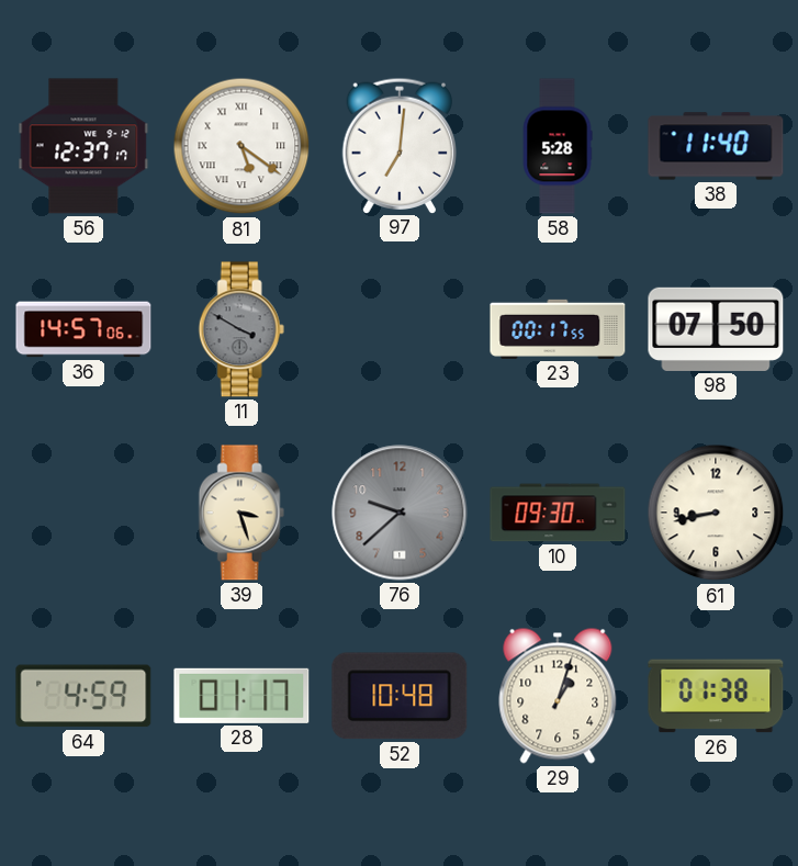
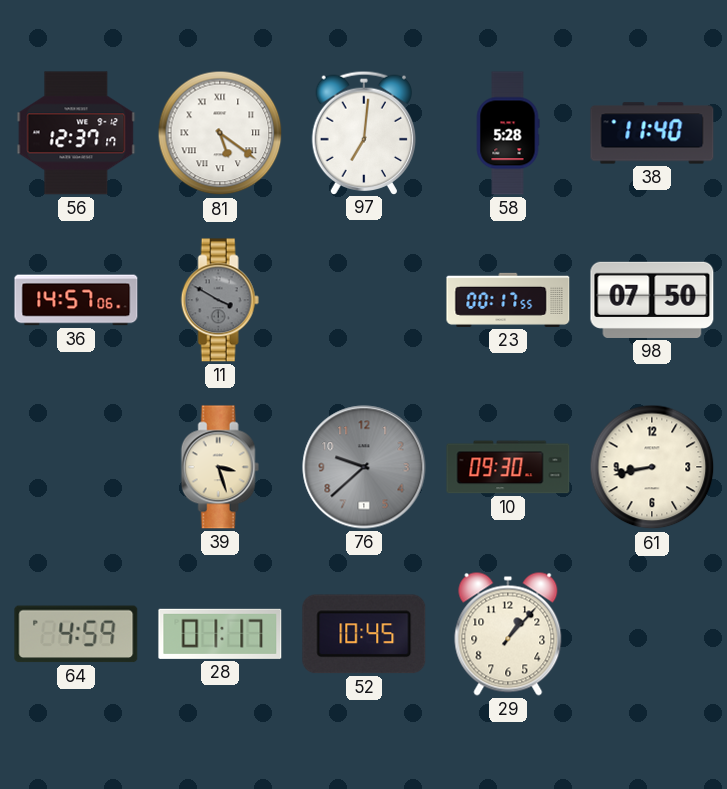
52: 10:48 -> 10:45
29: 1:03 -> 1:07
26: 01:38 -> none
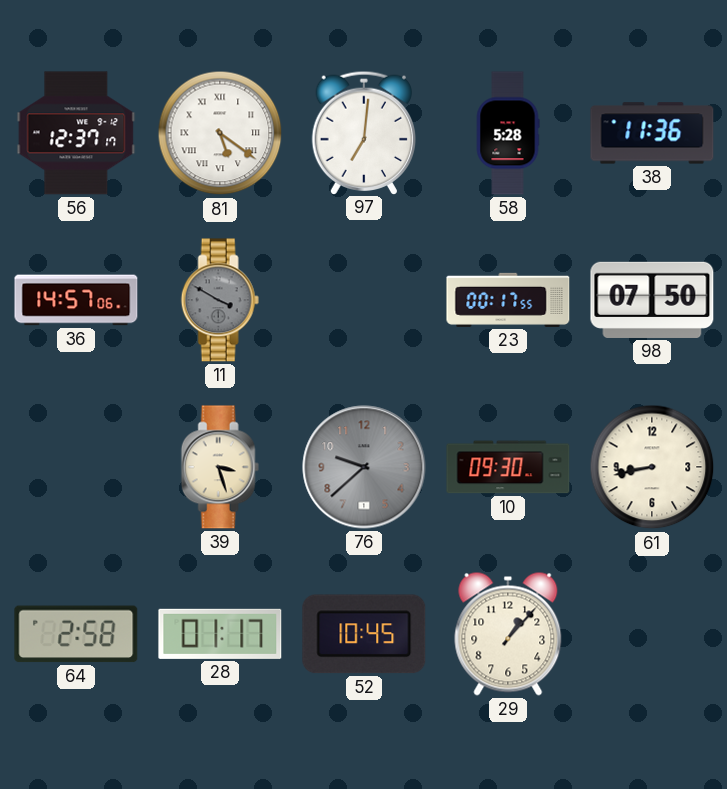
38: 11:40 -> 11:36
64: 4:59 -> 2:58
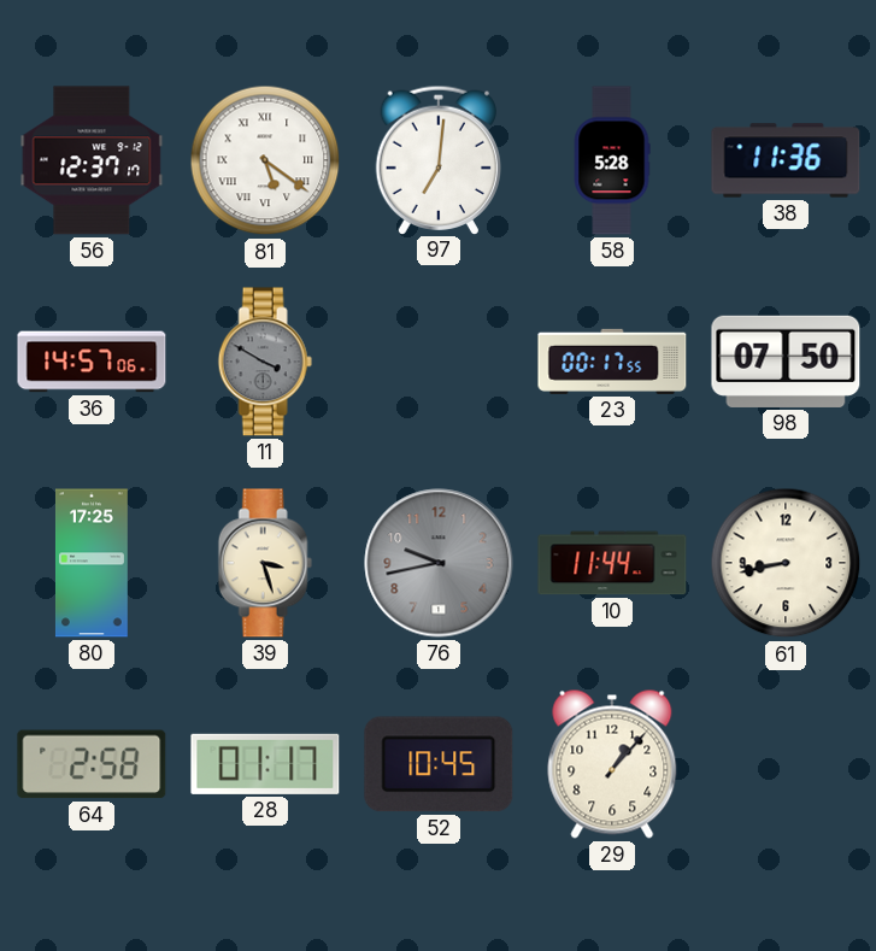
80: none -> 17:25
76: 9:38 -> 9:43
10: 09:30 -> 11:44
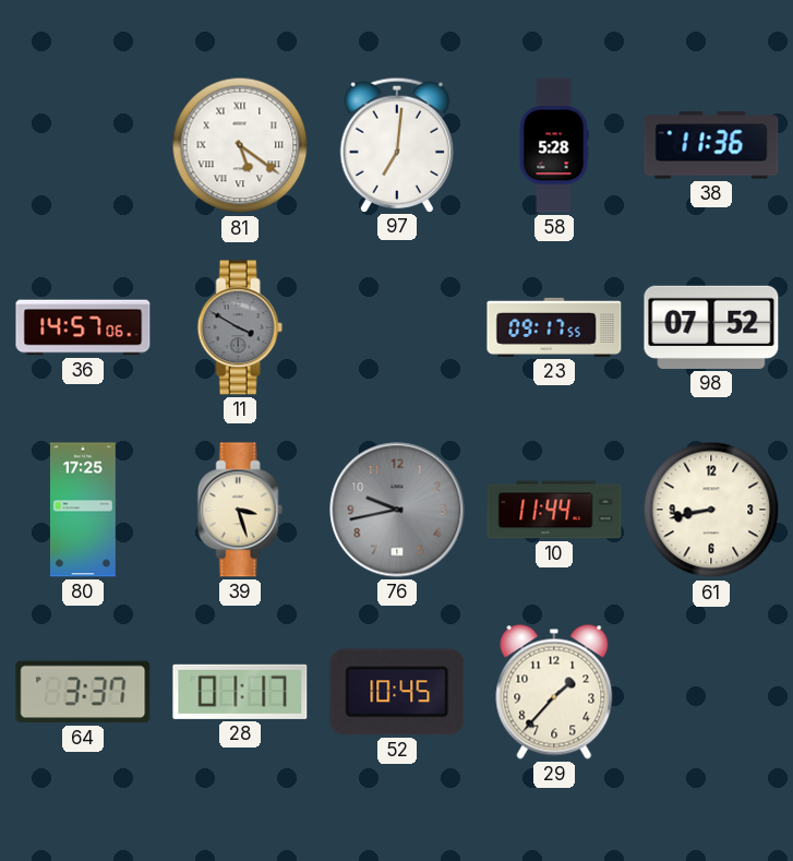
56: 12:37 -> none
23: 00:17 -> 09:17
98: 07:50 -> 07:52
64: 2:58 -> 3:37
29: 1:07 -> 1:37
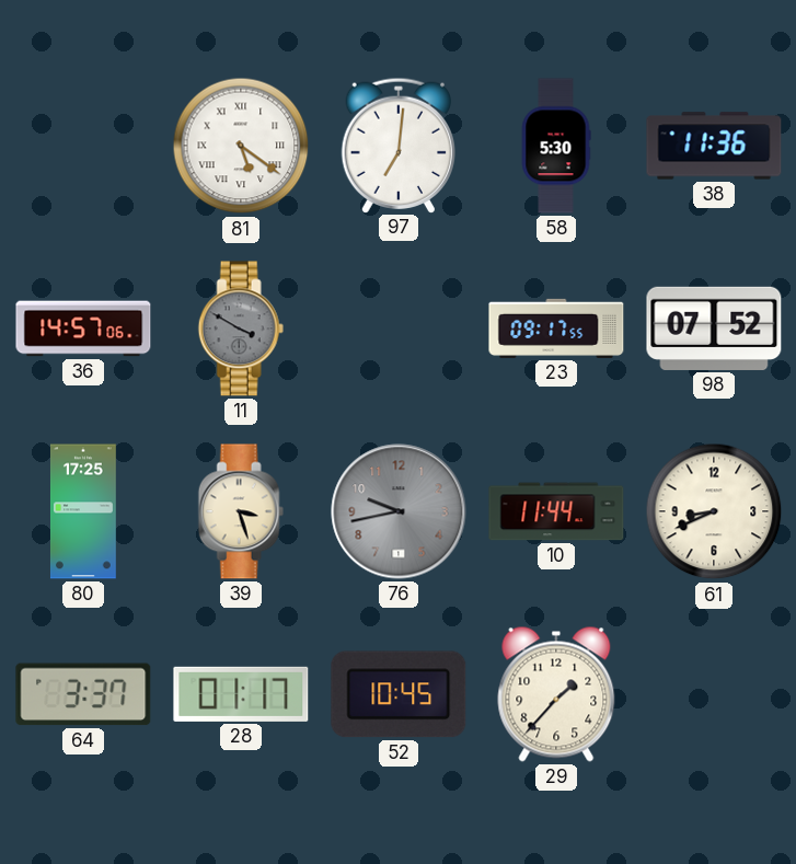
58: 5:28 -> 5:30
61: 8:43 -> 8:41
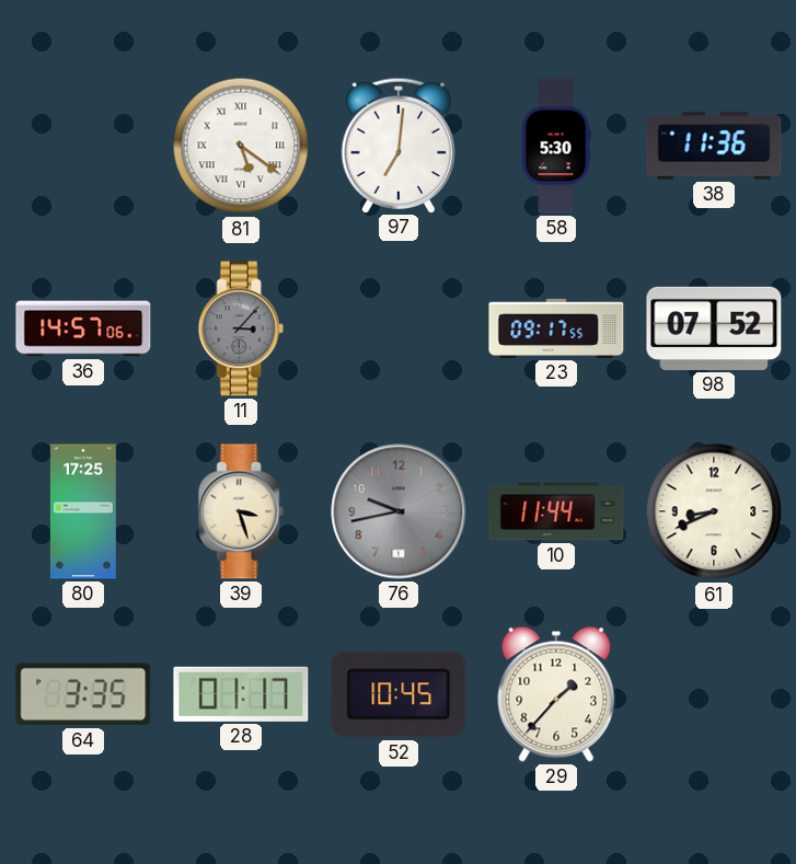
11: 3:50 -> 3:07
64: 3:37 -> 3:35
